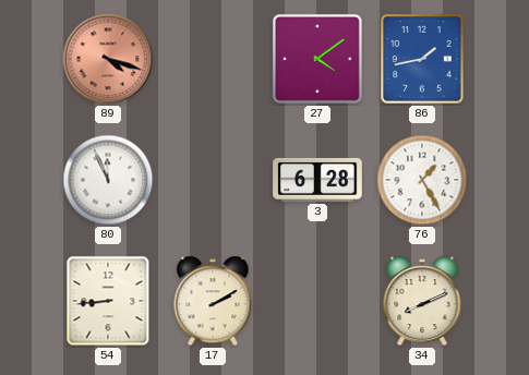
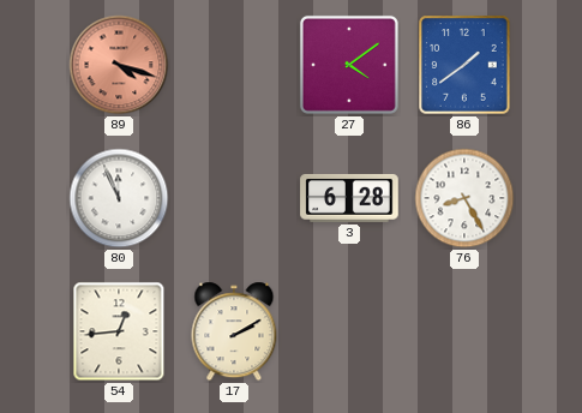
86: 1:43 -> 1:39
76: 1:25 -> 8:25
54: 8:44 -> 12:44
34: 8:11 -> none
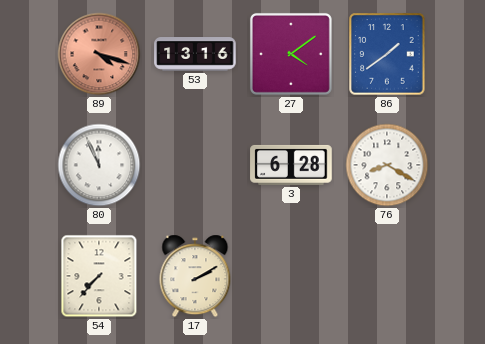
53: none -> 13:16
76: 8:25 -> 8:20
54: 12:44 -> 7:37
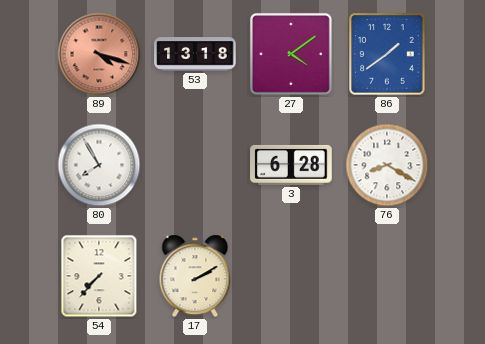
53: 13:16 -> 13:18
80: 11:56 -> 7:55
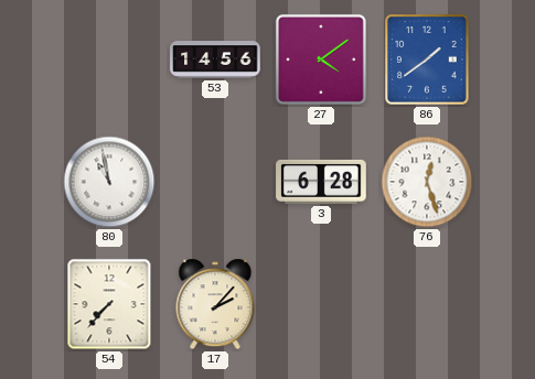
89: 4:18 -> none
53: 13:18 -> 14:56
80: 7:55 -> 10:58
76: 8:20 -> 12:27
17: 2:10 -> 2:07
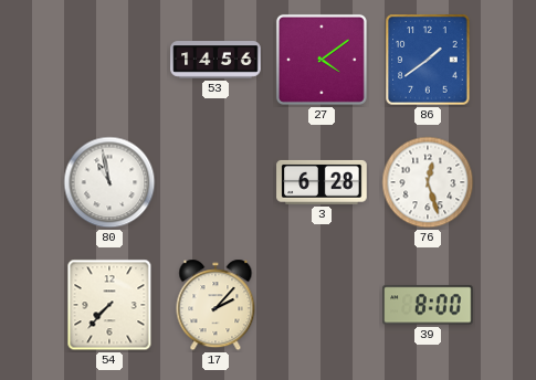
39: none -> 8:00
